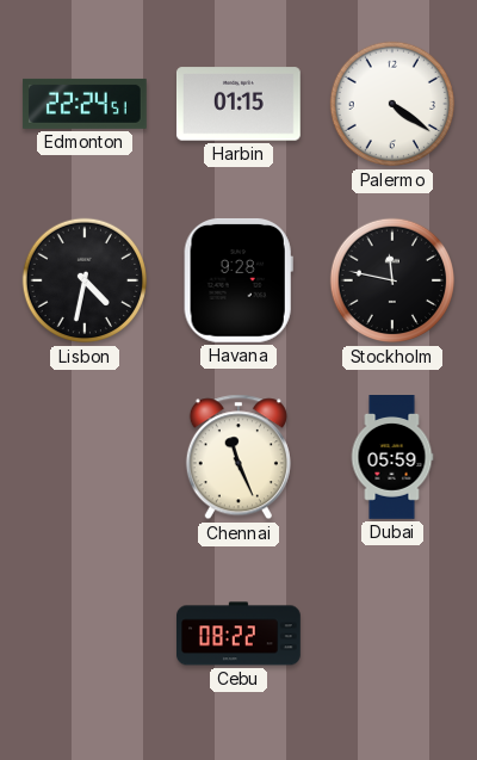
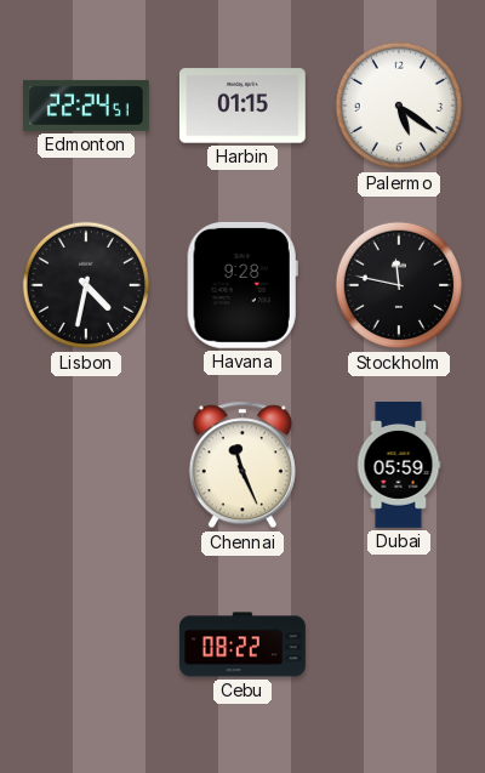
Palermo: 4:21 -> 5:21
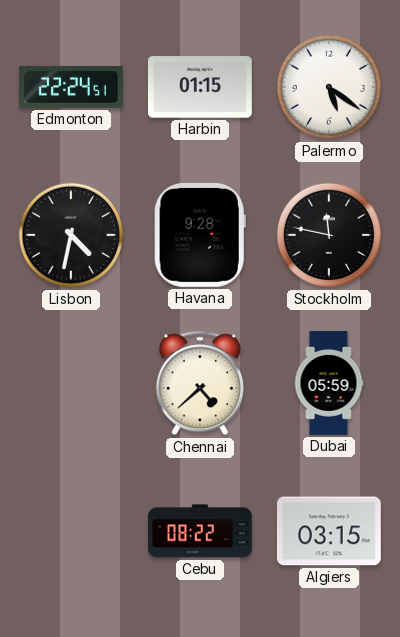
Chennai: 11:26 -> 4:38
Algiers: none -> 03:15
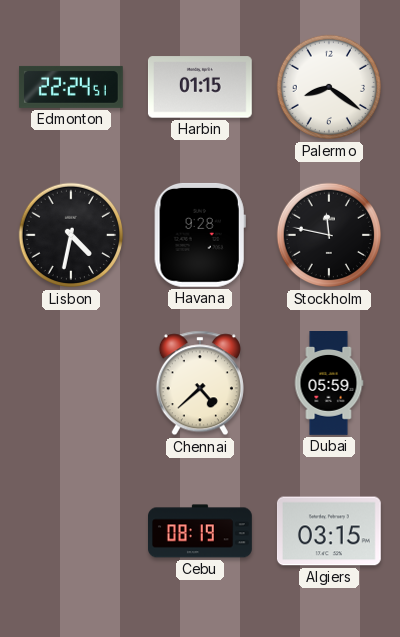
Palermo: 5:21 -> 8:21
Cebu: 08:22 -> 08:19
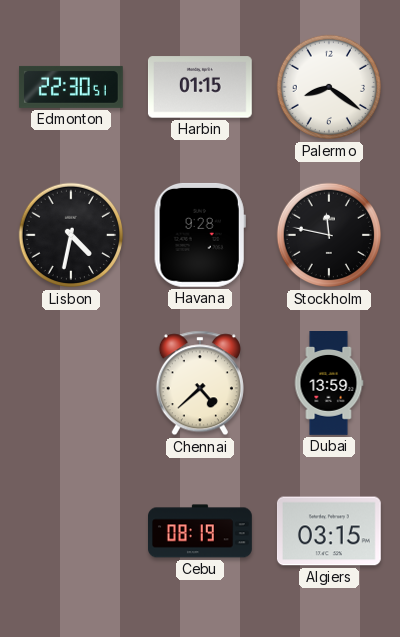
Edmonton: 22:24 -> 22:30
Dubai: 05:59 -> 13:59
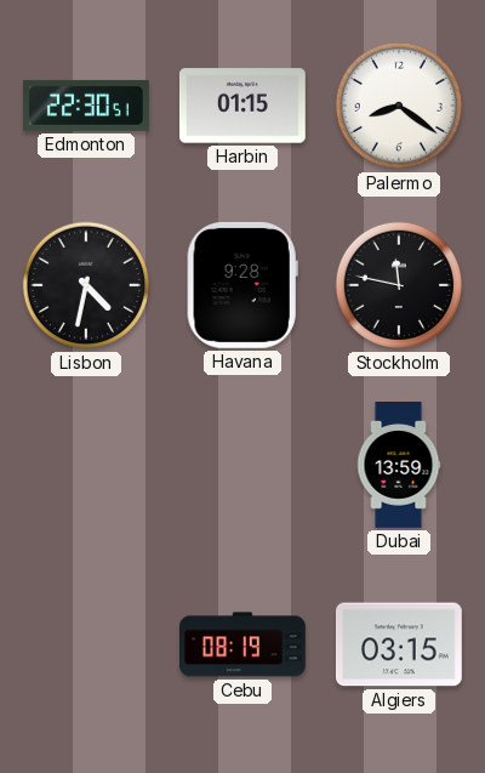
Chennai: 4:38 -> none
